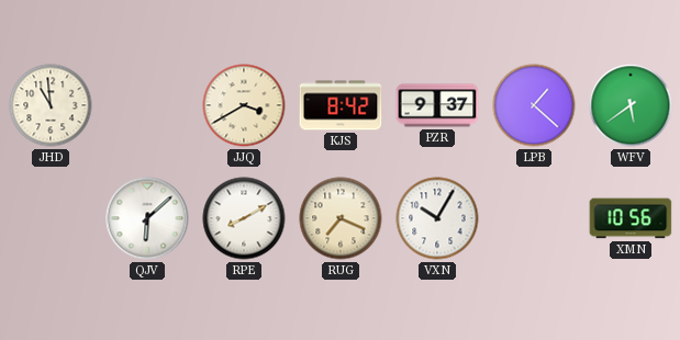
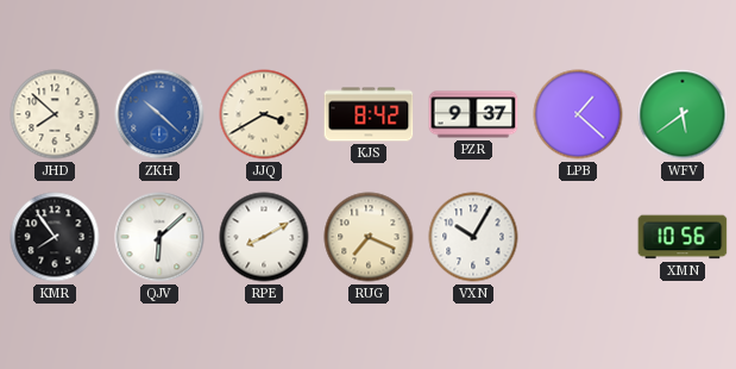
JHD: 10:59 -> 7:52
ZKH: none -> 10:22
KMR: none -> 7:54
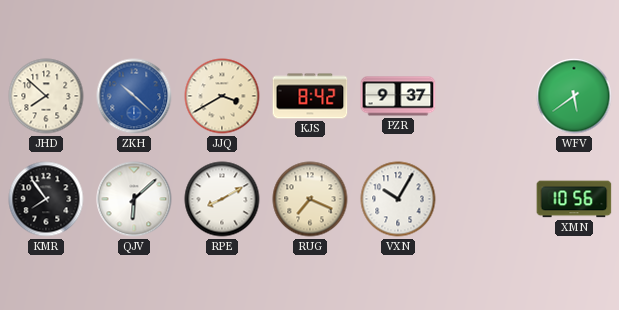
LPB: 1:22 -> none
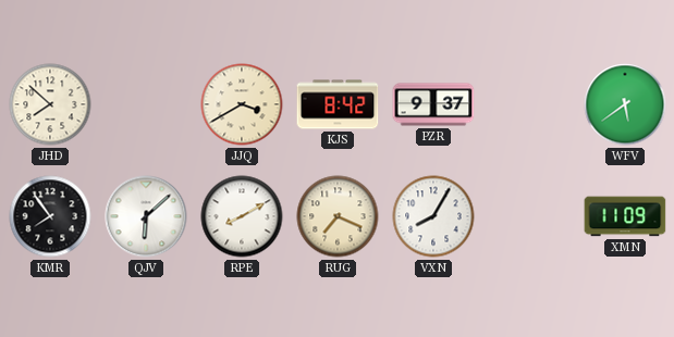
ZKH: 10:22 -> none
VXN: 10:05 -> 8:05
XMN: 10:56 -> 11:09
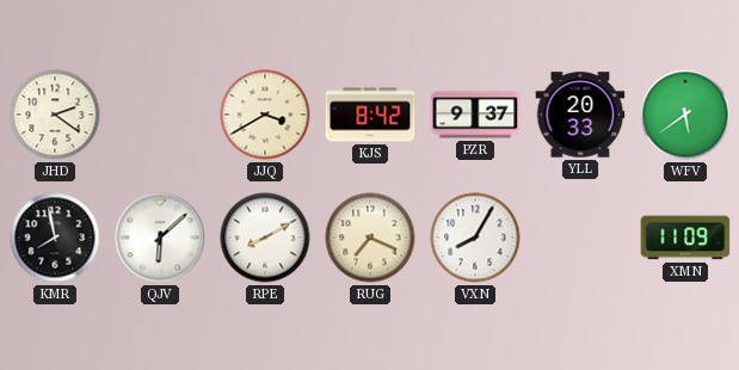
JHD: 7:52 -> 2:21
YLL: none -> 20:33
KMR: 7:54 -> 7:58
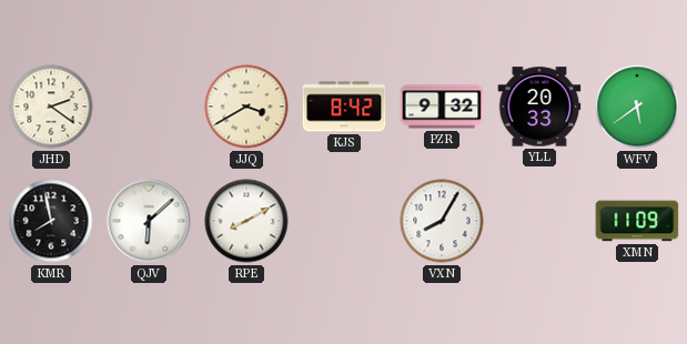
PZR: 9:37 -> 9:32
RUG: 7:19 -> none
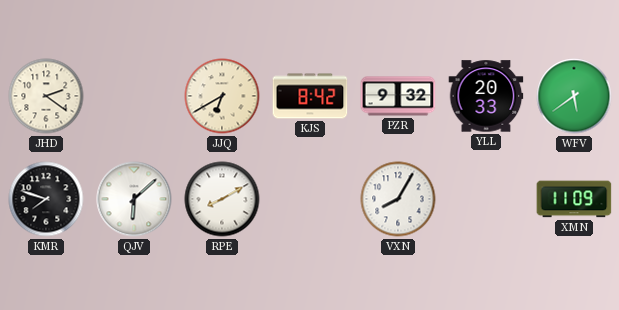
JJQ: 3:40 -> 6:40
KMR: 7:58 -> 7:48
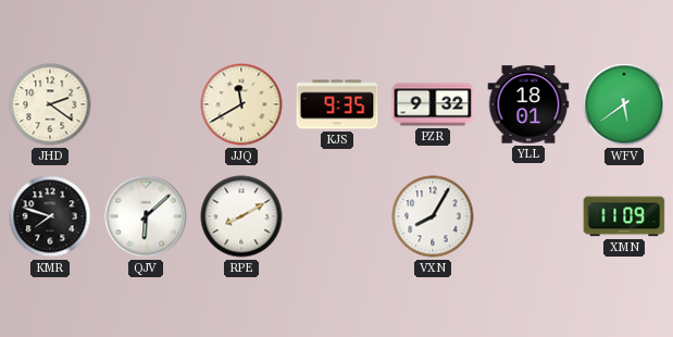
JJQ: 6:40 -> 11:40
KJS: 8:42 -> 9:35
YLL: 20:33 -> 18:01
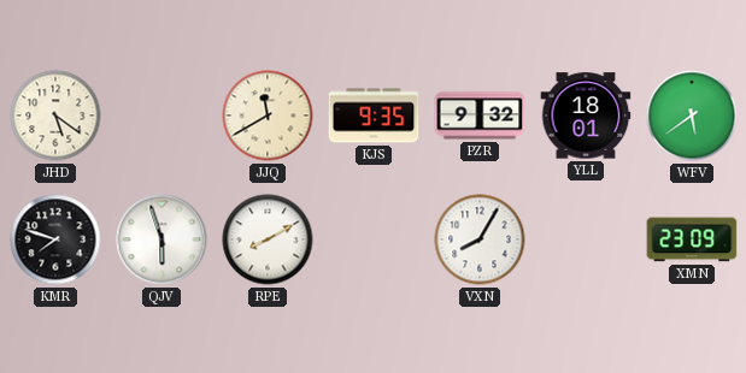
JHD: 2:21 -> 5:21
QJV: 6:08 -> 5:57
XMN: 11:09 -> 23:09
